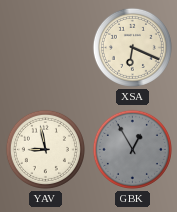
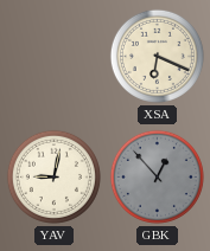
YAV: 8:58 -> 9:02
GBK: 12:55 -> 12:53
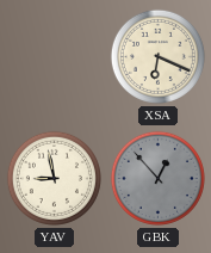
YAV: 9:02 -> 8:58
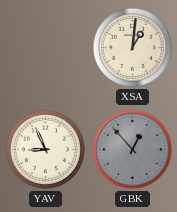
XSA: 6:19 -> 1:01
YAV: 8:58 -> 8:56
